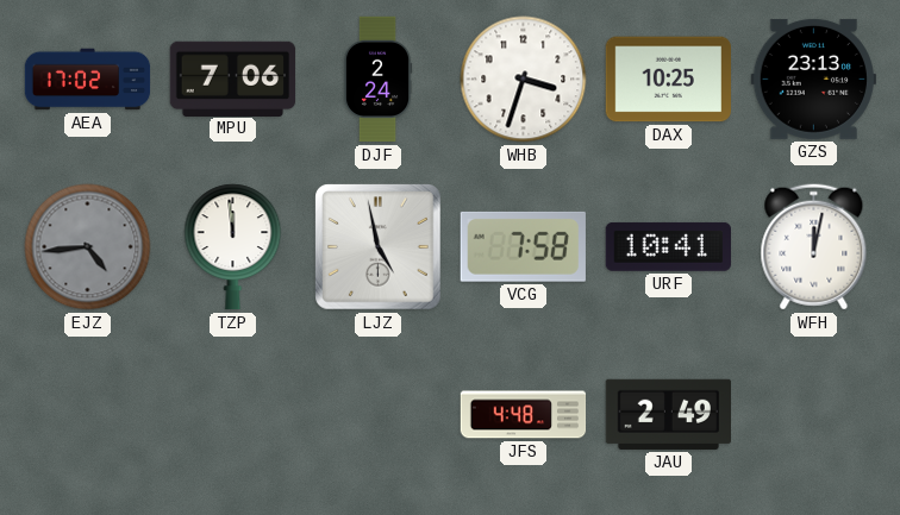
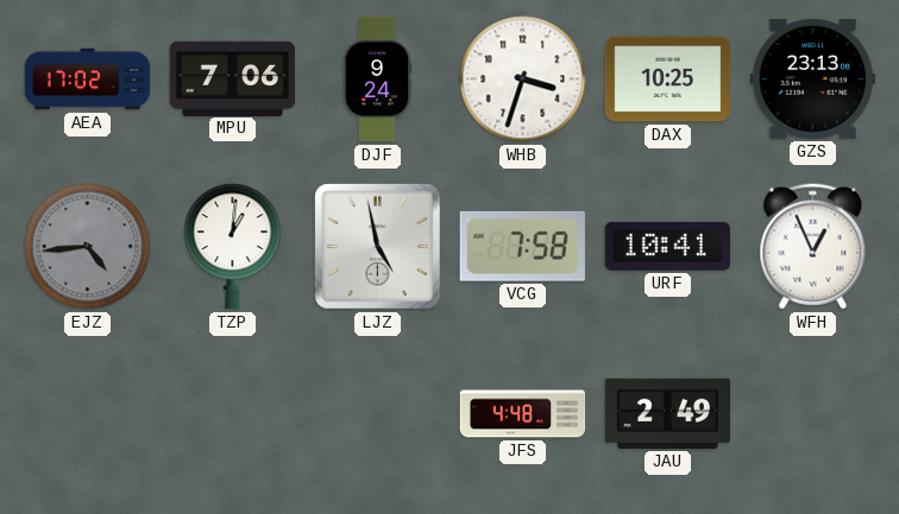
DJF: 2:24 -> 9:24
TZP: 11:59 -> 1:01
WFH: 12:02 -> 12:56
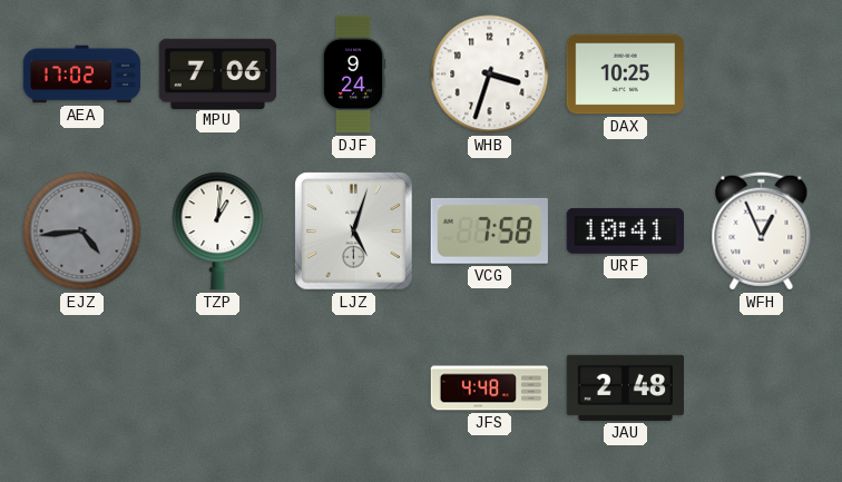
GZS: 23:13 -> none
LJZ: 4:58 -> 5:03
JAU: 2:49 -> 2:48
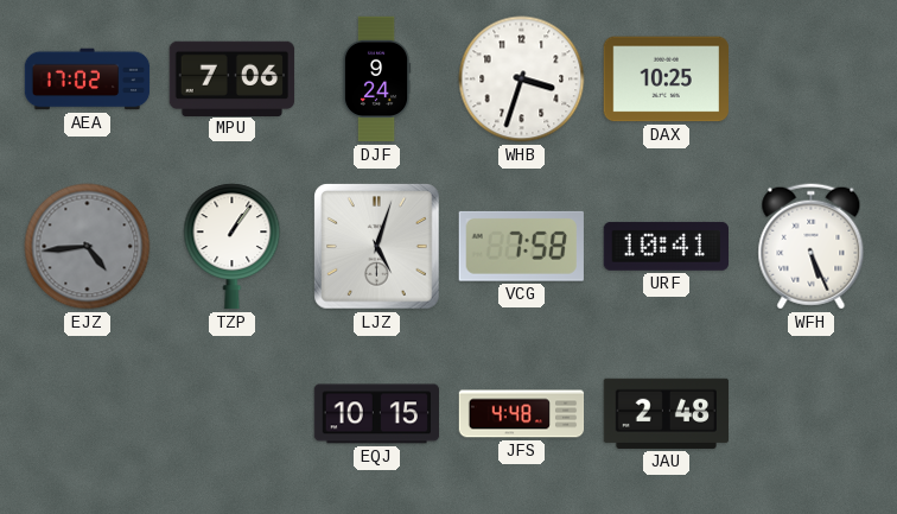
TZP: 1:01 -> 1:06
WFH: 12:56 -> 5:26
EQJ: none -> 10:15
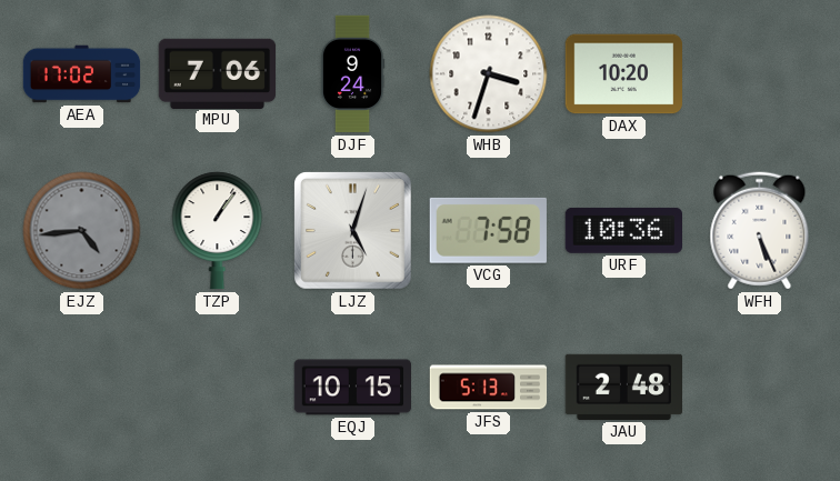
DAX: 10:25 -> 10:20
URF: 10:41 -> 10:36
JFS: 4:48 -> 5:13
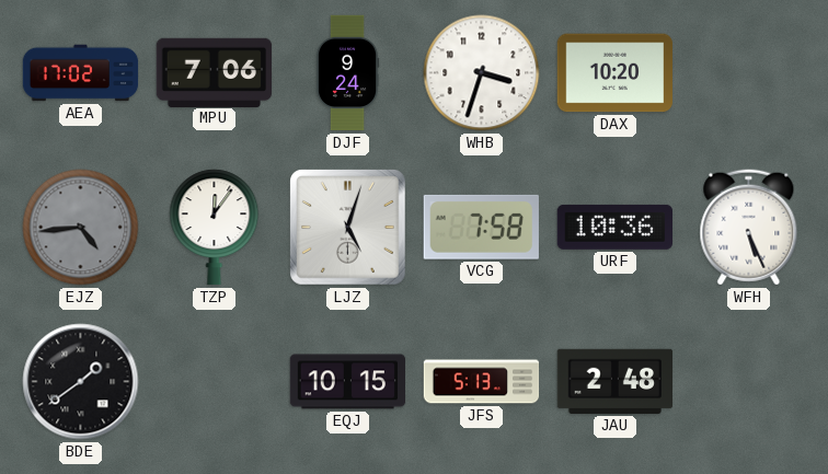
TZP: 1:06 -> 12:06
BDE: none -> 1:39
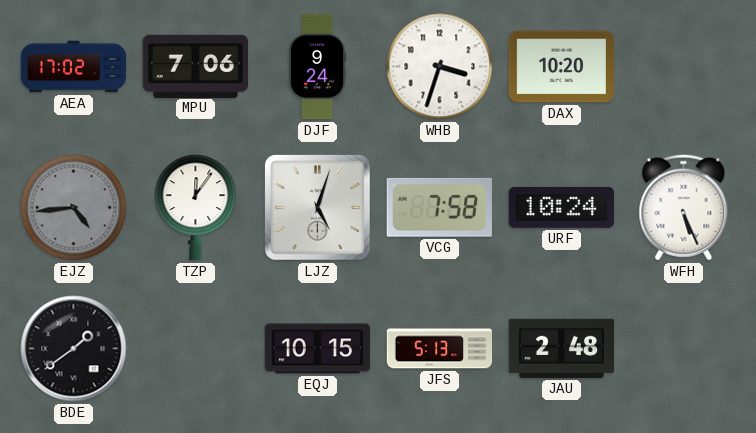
URF: 10:36 -> 10:24
